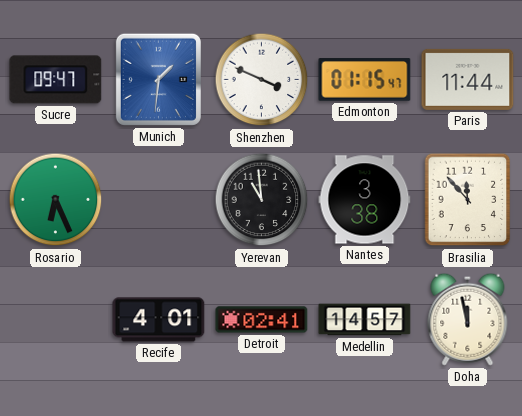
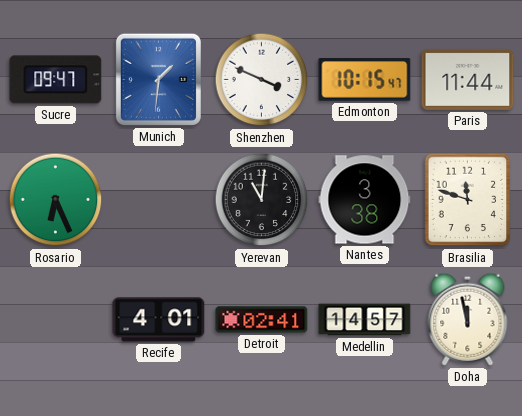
Edmonton: 01:15 -> 10:15
Yerevan: 10:59 -> 11:01
Brasilia: 11:53 -> 11:48
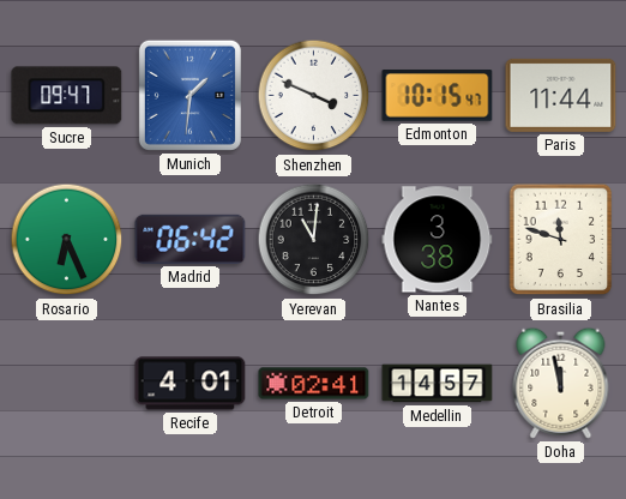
Madrid: none -> 06:42
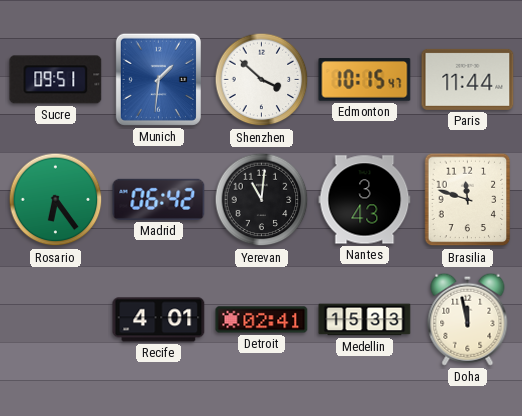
Sucre: 09:47 -> 09:51
Shenzhen: 3:49 -> 3:52
Rosario: 6:26 -> 6:24
Nantes: 3:38 -> 3:43
Medellin: 14:57 -> 15:33
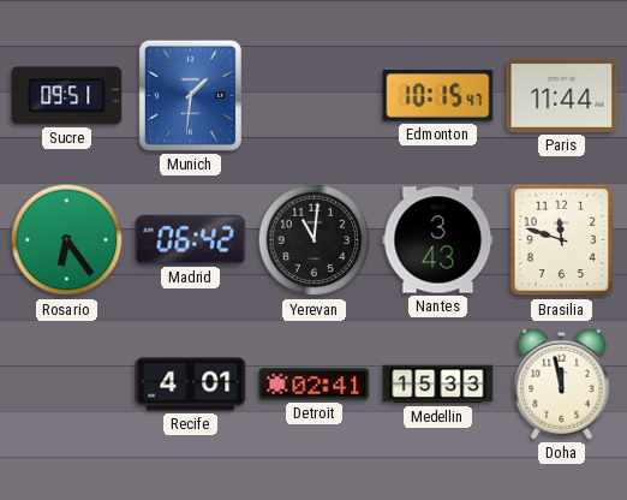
Shenzhen: 3:52 -> none
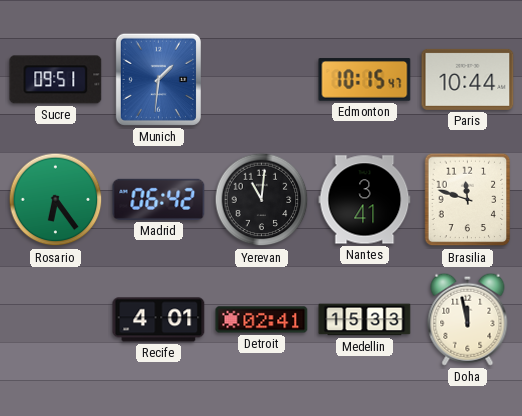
Paris: 11:44 -> 10:44
Nantes: 3:43 -> 3:41
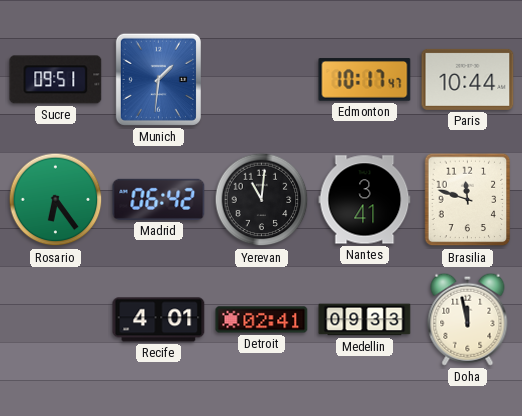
Edmonton: 10:15 -> 10:17
Medellin: 15:33 -> 09:33
